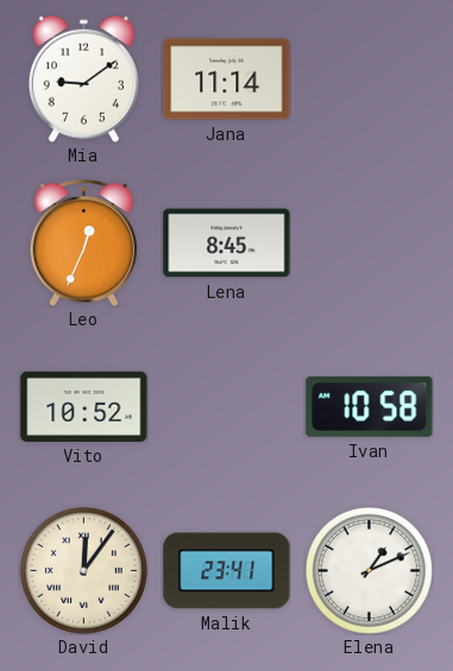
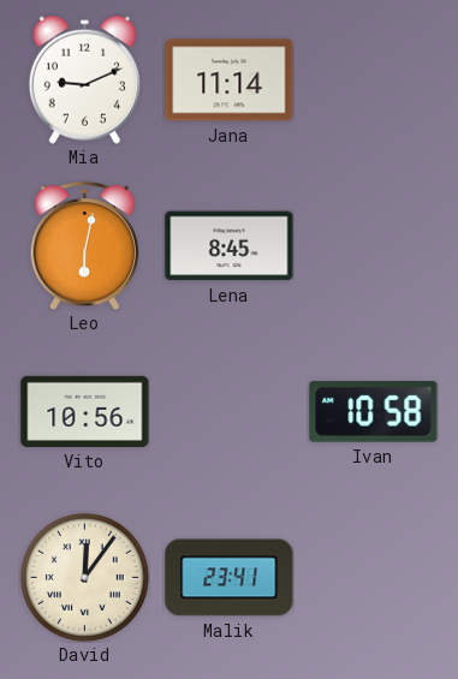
Mia: 9:09 -> 9:11
Leo: 12:34 -> 6:02
Vito: 10:52 -> 10:56
Elena: 1:11 -> none
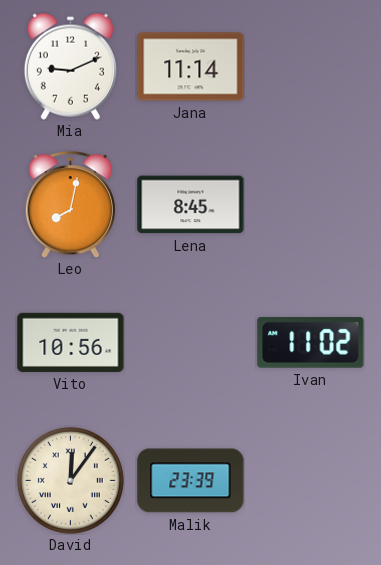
Leo: 6:02 -> 8:02
Ivan: 10:58 -> 11:02
Malik: 23:41 -> 23:39
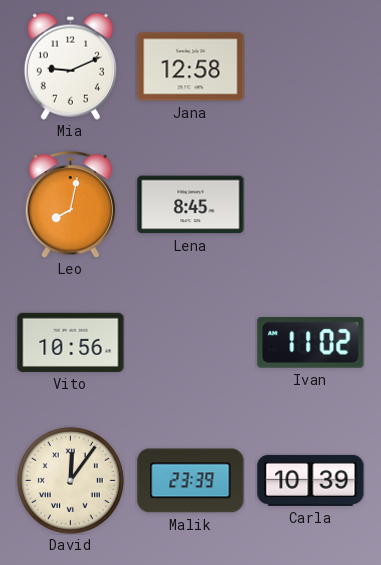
Jana: 11:14 -> 12:58
Carla: none -> 10:39
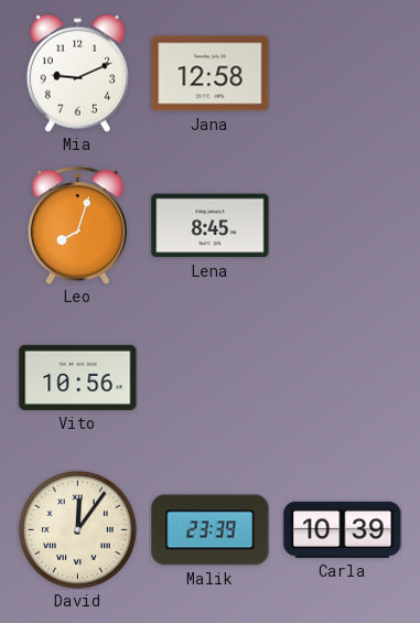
Leo: 8:02 -> 8:03
Ivan: 11:02 -> none
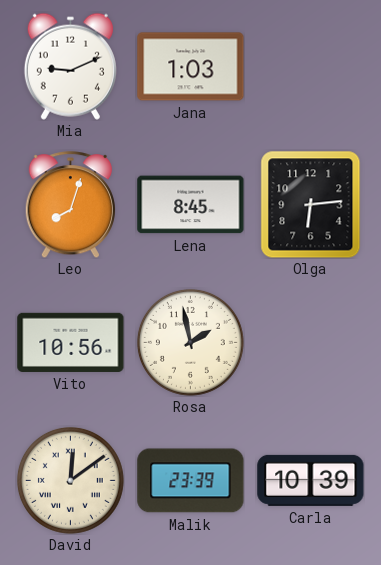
Jana: 12:58 -> 1:03
Olga: none -> 6:14
Rosa: none -> 1:58
David: 12:06 -> 12:09
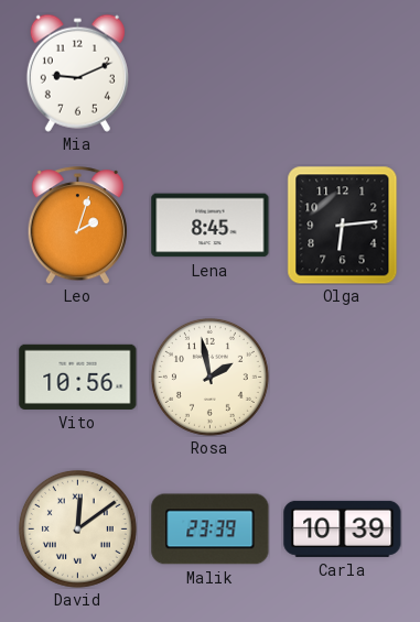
Jana: 1:03 -> none
Leo: 8:03 -> 2:03
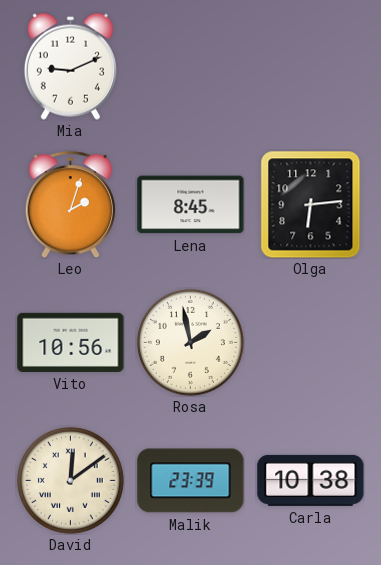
Carla: 10:39 -> 10:38
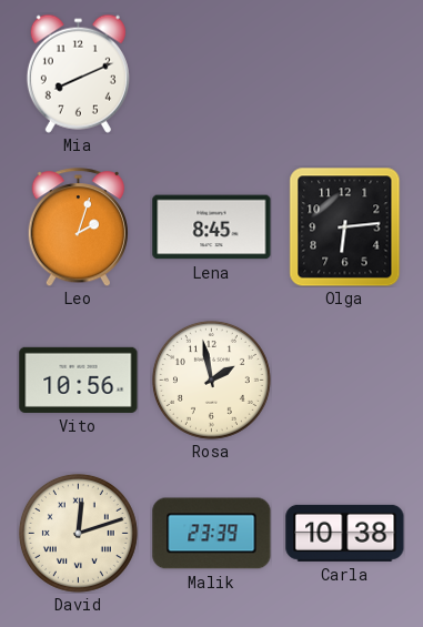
Mia: 9:11 -> 8:11
David: 12:09 -> 12:12
